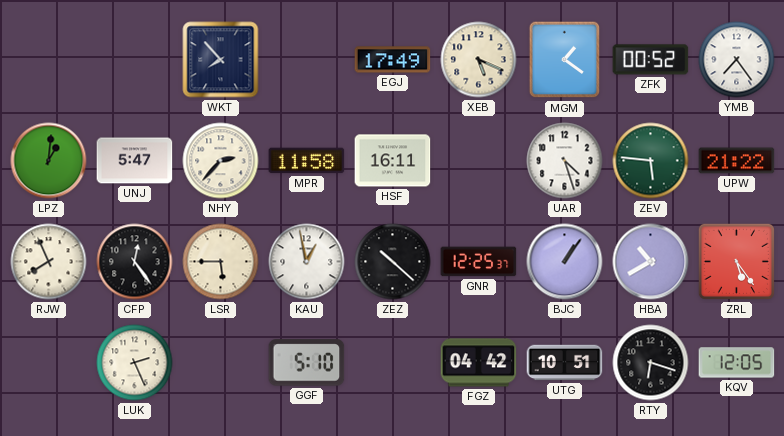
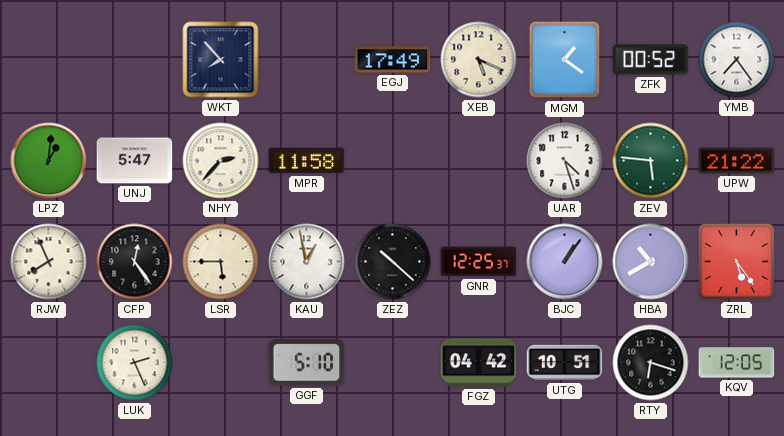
HSF: 16:11 -> none
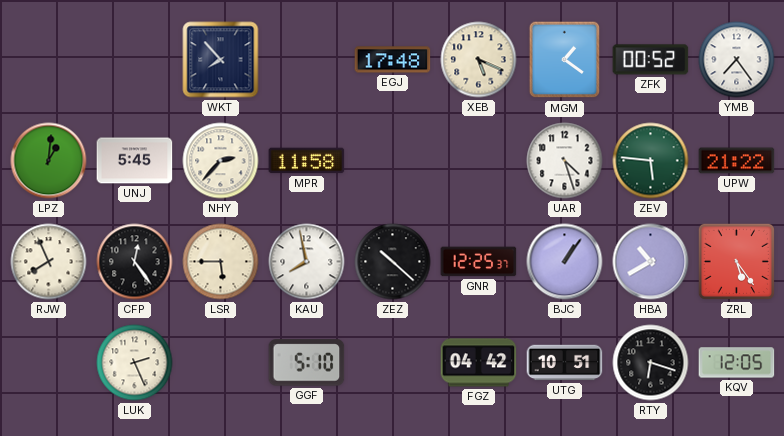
EGJ: 17:49 -> 17:48
UNJ: 5:47 -> 5:45
KAU: 12:58 -> 7:58
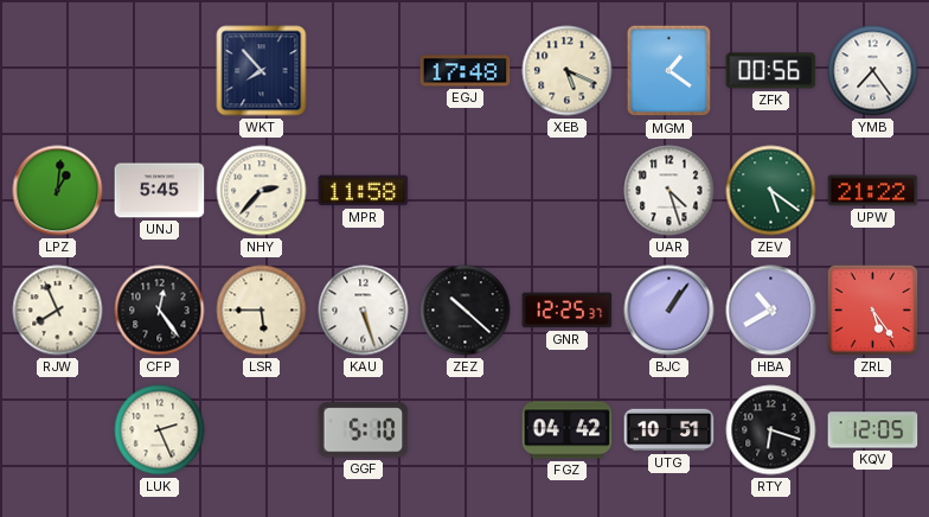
ZFK: 00:52 -> 00:56
ZEV: 5:46 -> 5:21
KAU: 7:58 -> 5:27
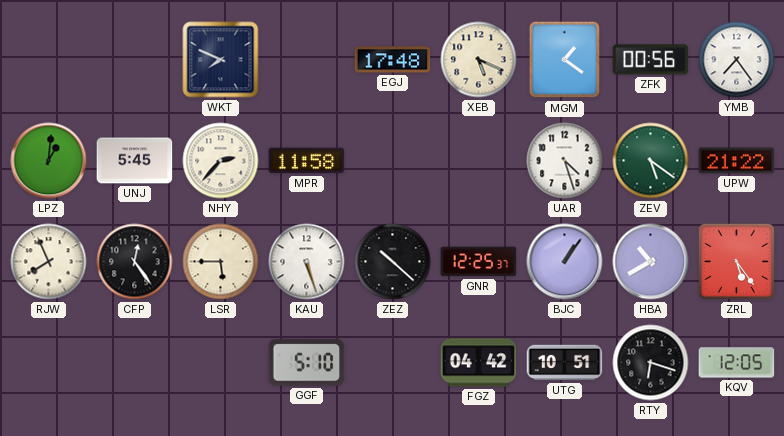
WKT: 7:53 -> 7:49
LUK: 2:26 -> none
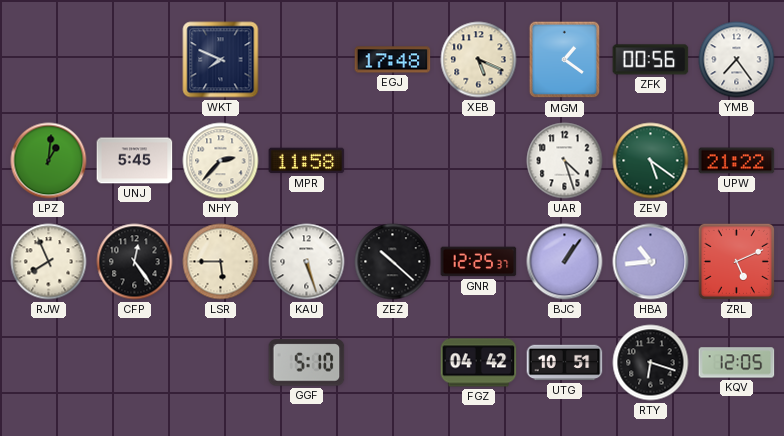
HBA: 10:40 -> 10:44
ZRL: 5:24 -> 5:11
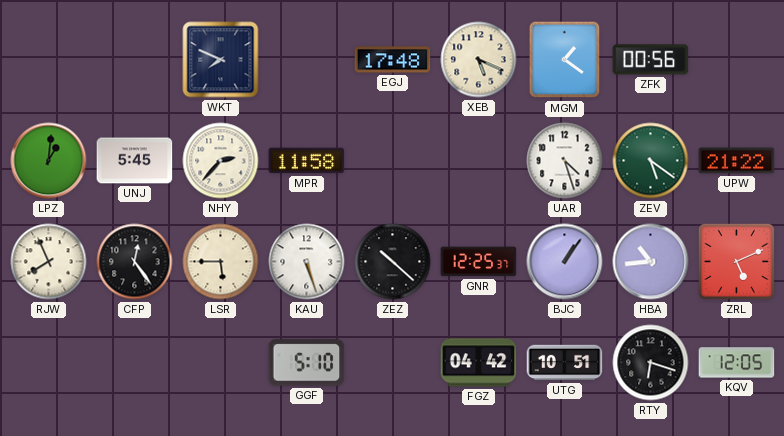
YMB: 7:24 -> none
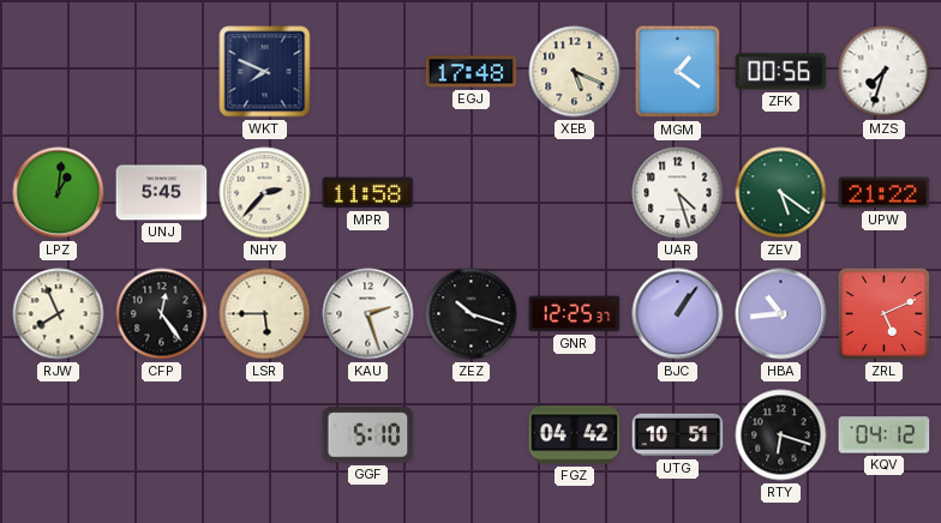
MZS: none -> 7:33
KAU: 5:27 -> 2:27
ZEZ: 10:22 -> 10:18
KQV: 12:05 -> 04:12
